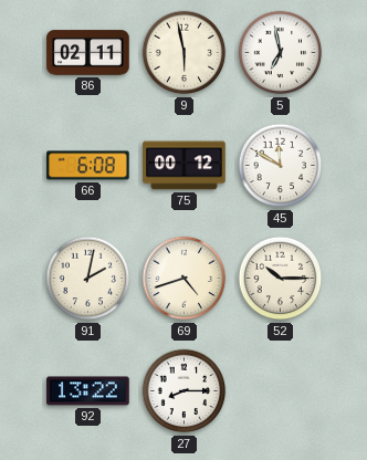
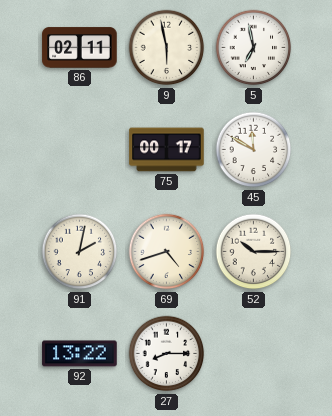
66: 6:08 -> none
75: 00:12 -> 00:17
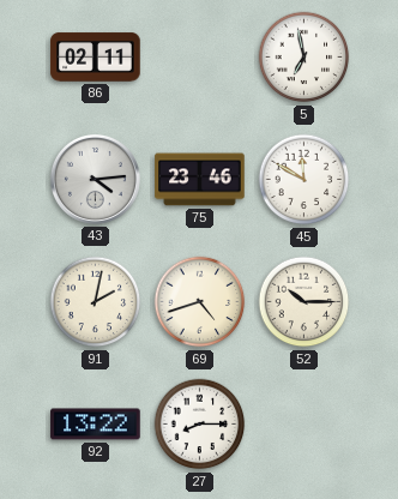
9: 5:58 -> none
43: none -> 4:14
75: 00:17 -> 23:46
